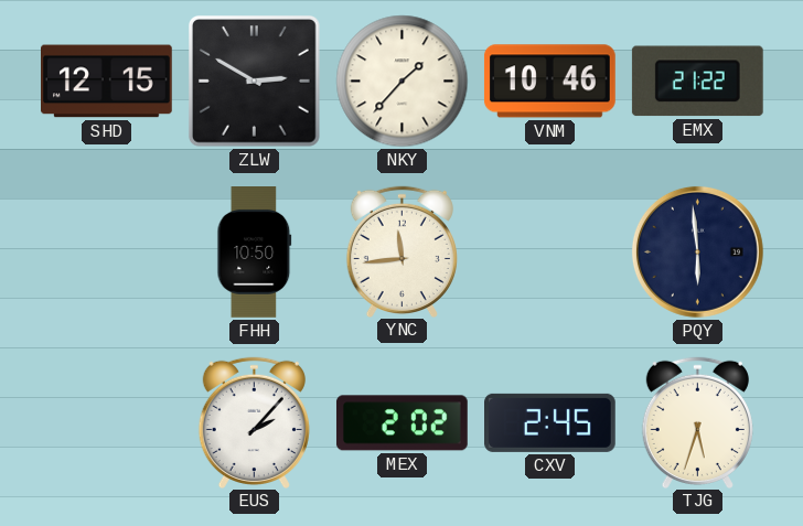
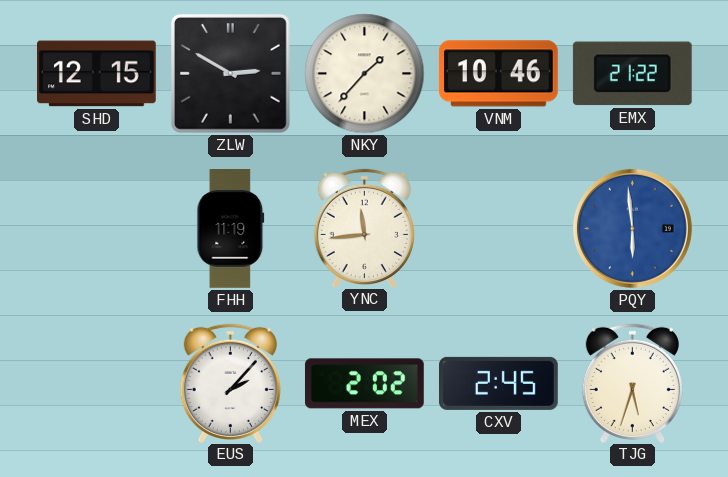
FHH: 10:50 -> 11:19
PQY dial: navy -> blue
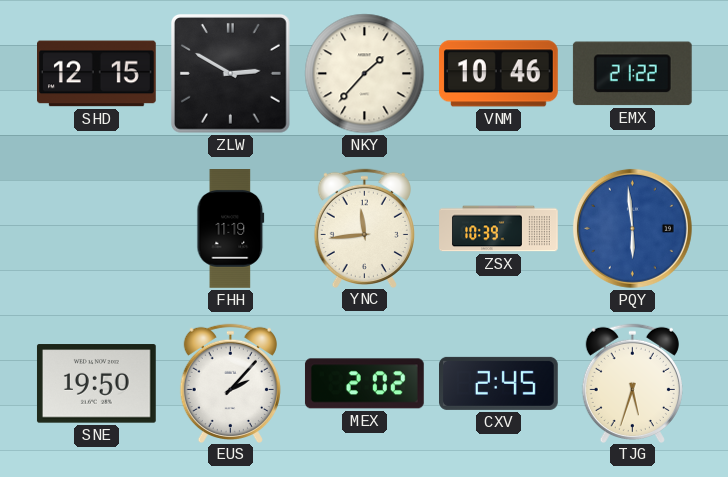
ZSX: none -> 10:39
SNE: none -> 19:50
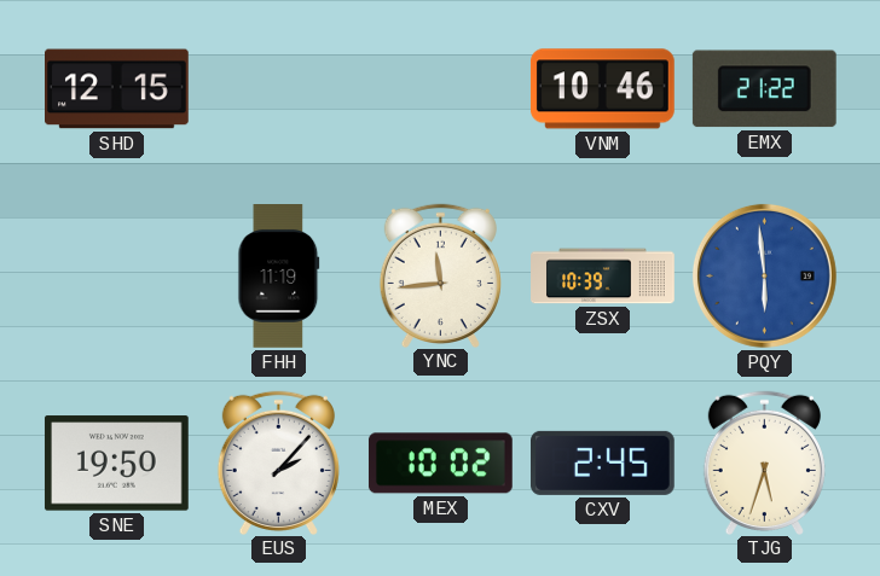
ZLW: 2:50 -> none
NKY: 1:37 -> none
MEX: 2:02 -> 10:02
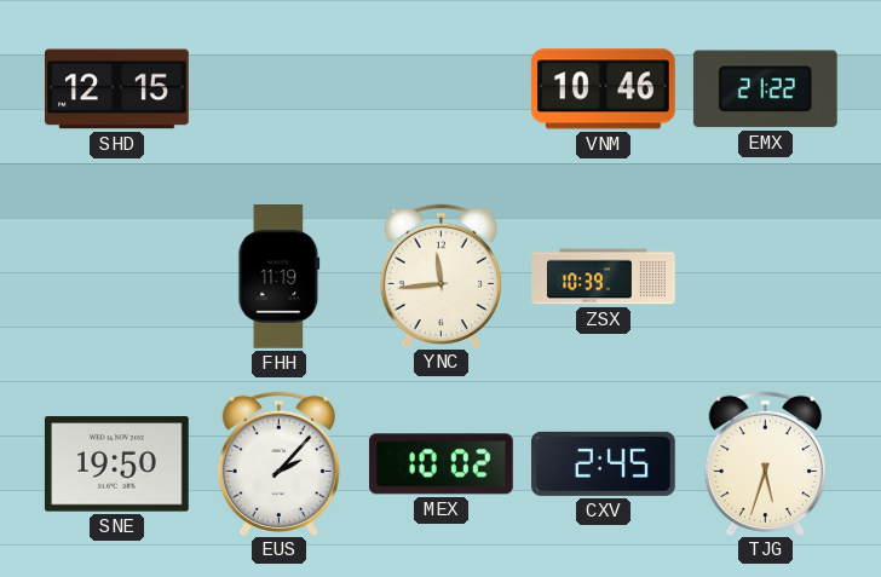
PQY: 5:59 -> none
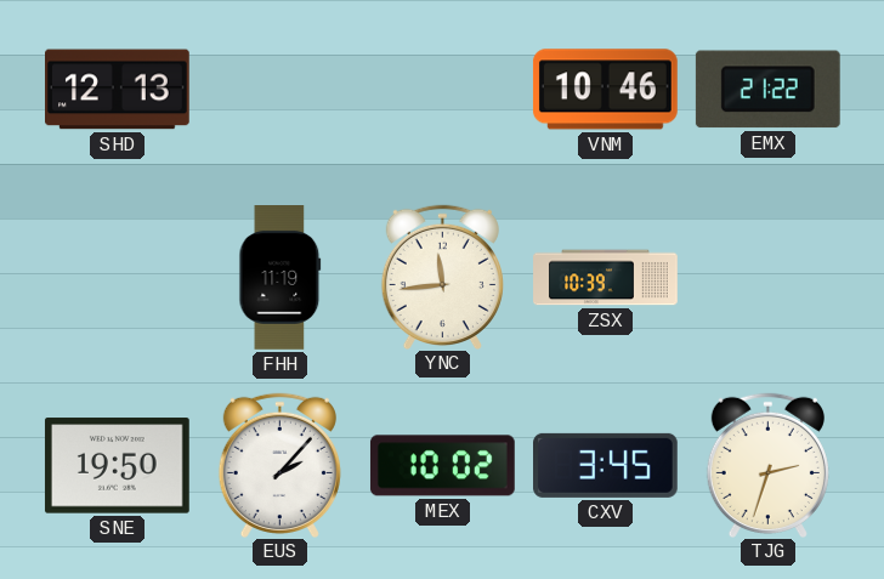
SHD: 12:15 -> 12:13
CXV: 2:45 -> 3:45
TJG: 5:33 -> 2:33
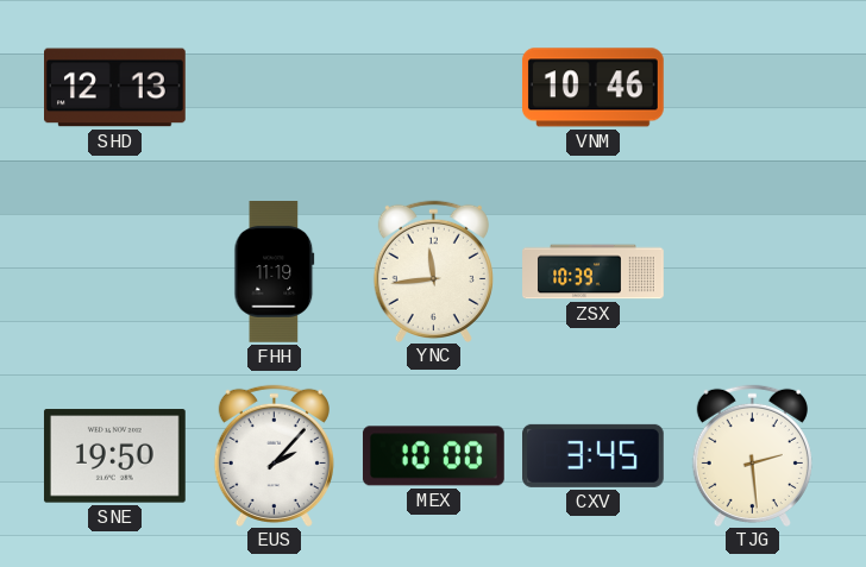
EMX: 21:22 -> none
MEX: 10:02 -> 10:00
TJG: 2:33 -> 2:29
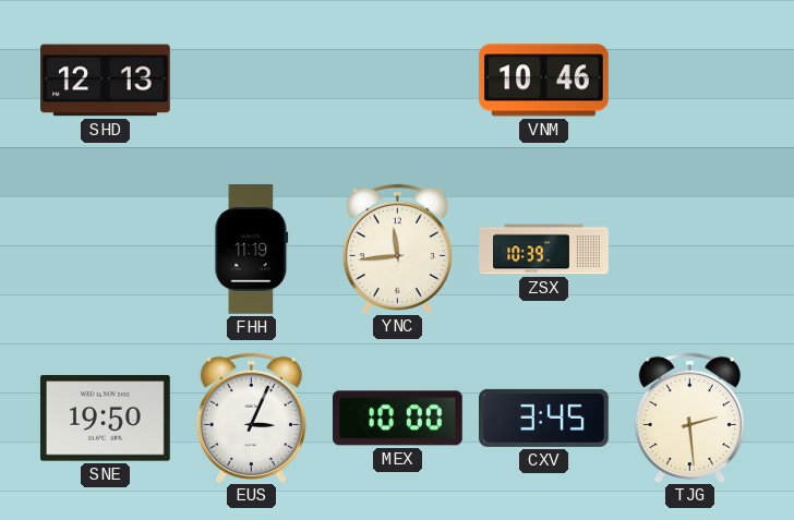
EUS: 2:07 -> 3:04
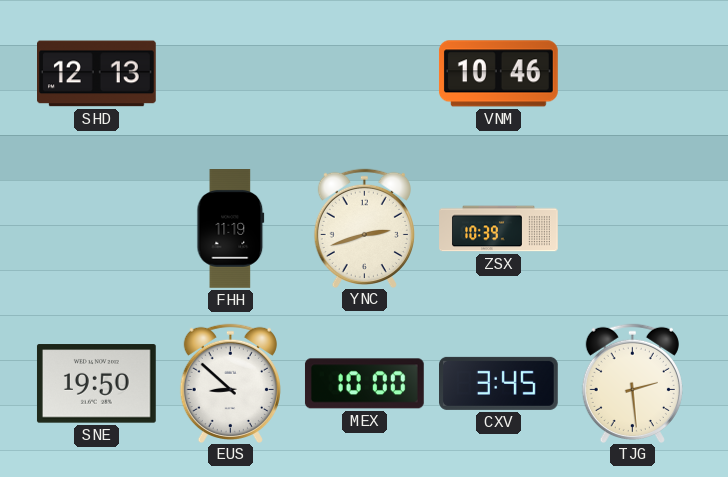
YNC: 11:44 -> 2:42
EUS: 3:04 -> 8:52
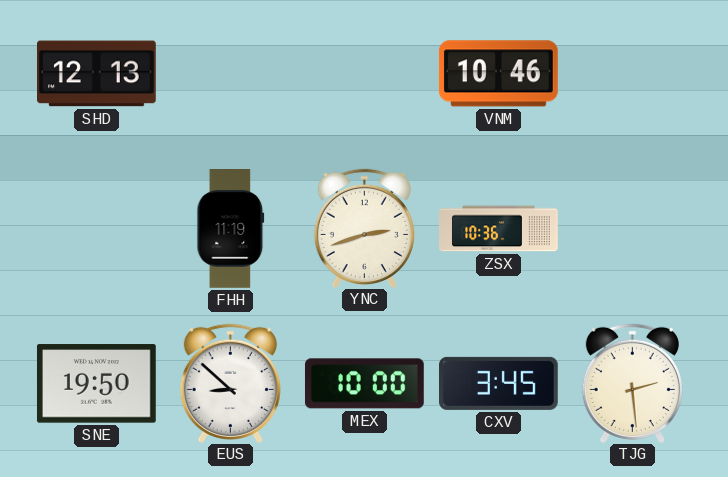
ZSX: 10:39 -> 10:36
